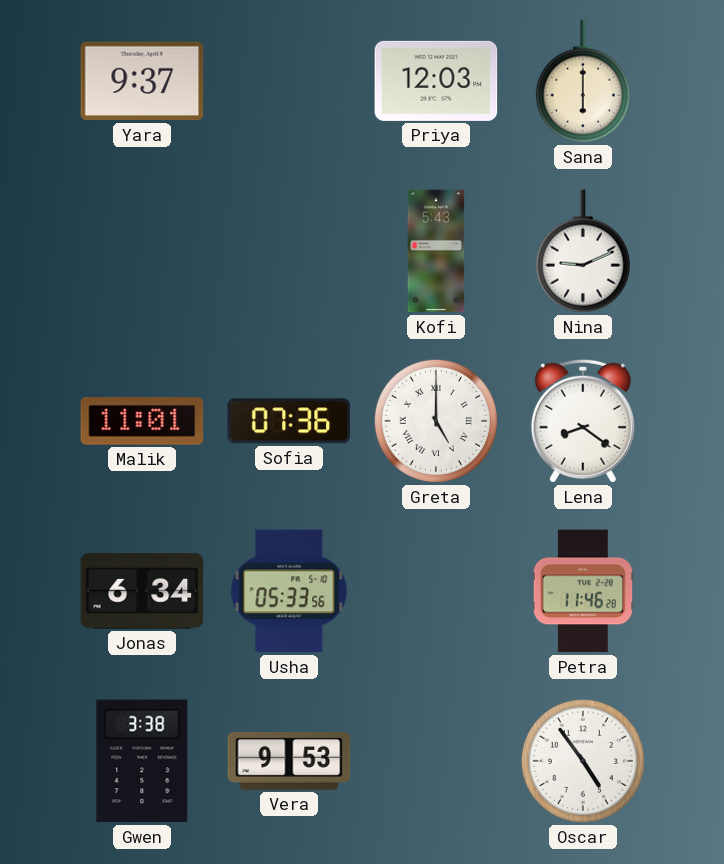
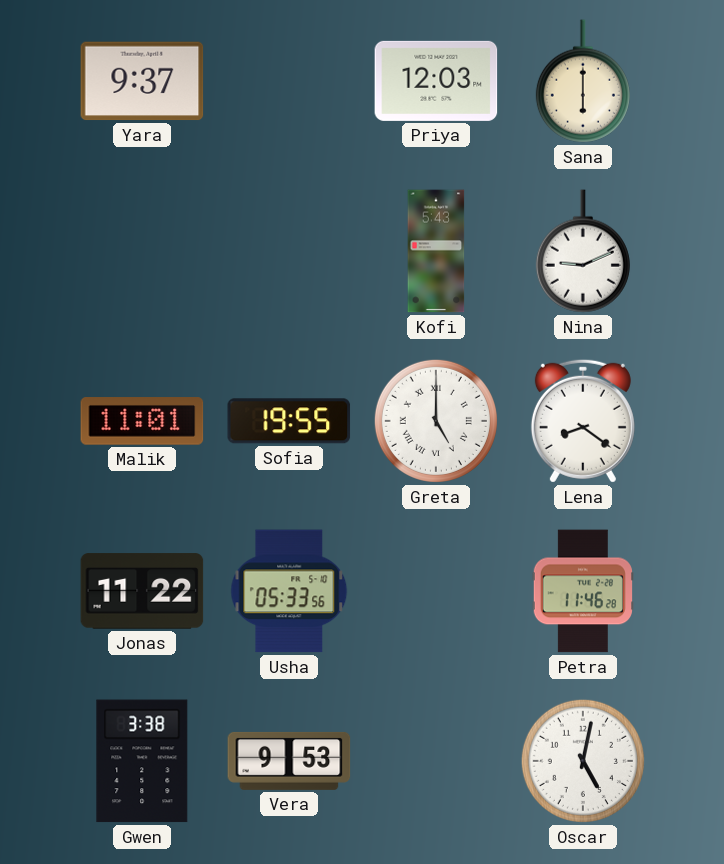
Sofia: 07:36 -> 19:55
Jonas: 6:34 -> 11:22
Oscar: 4:54 -> 5:02
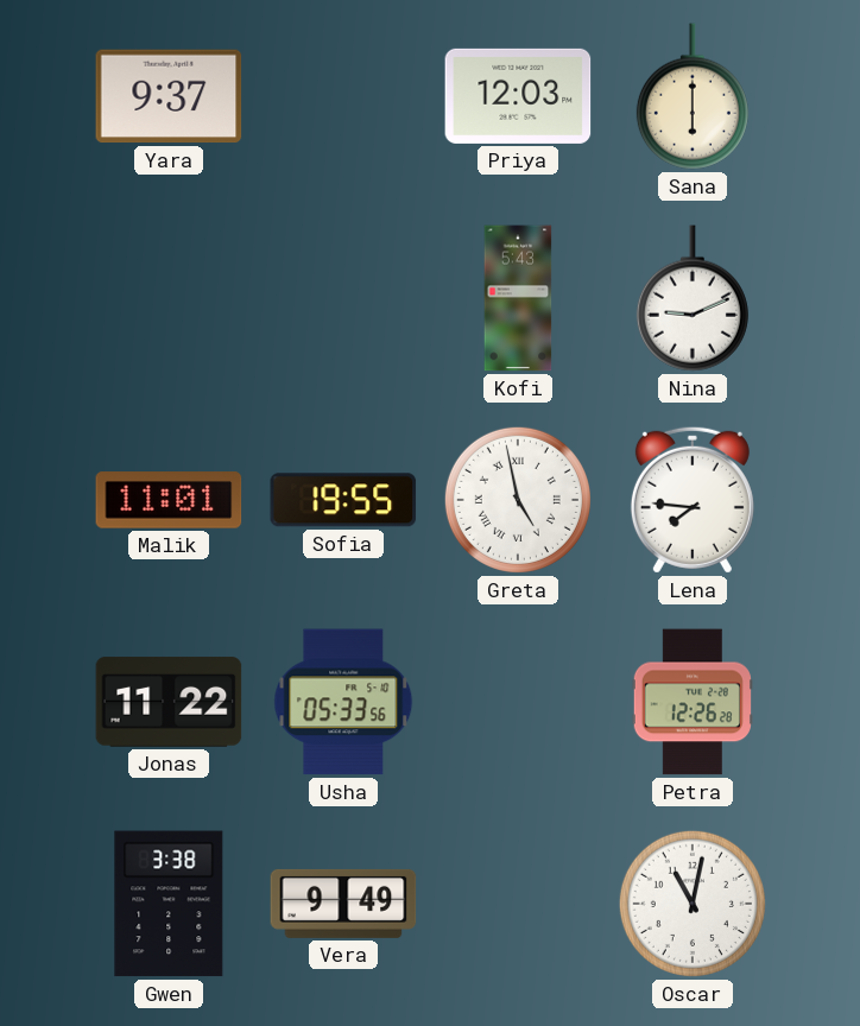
Greta: 5:00 -> 4:58
Lena: 8:21 -> 7:46
Petra: 11:46 -> 12:26
Vera: 9:53 -> 9:49
Oscar: 5:02 -> 11:02
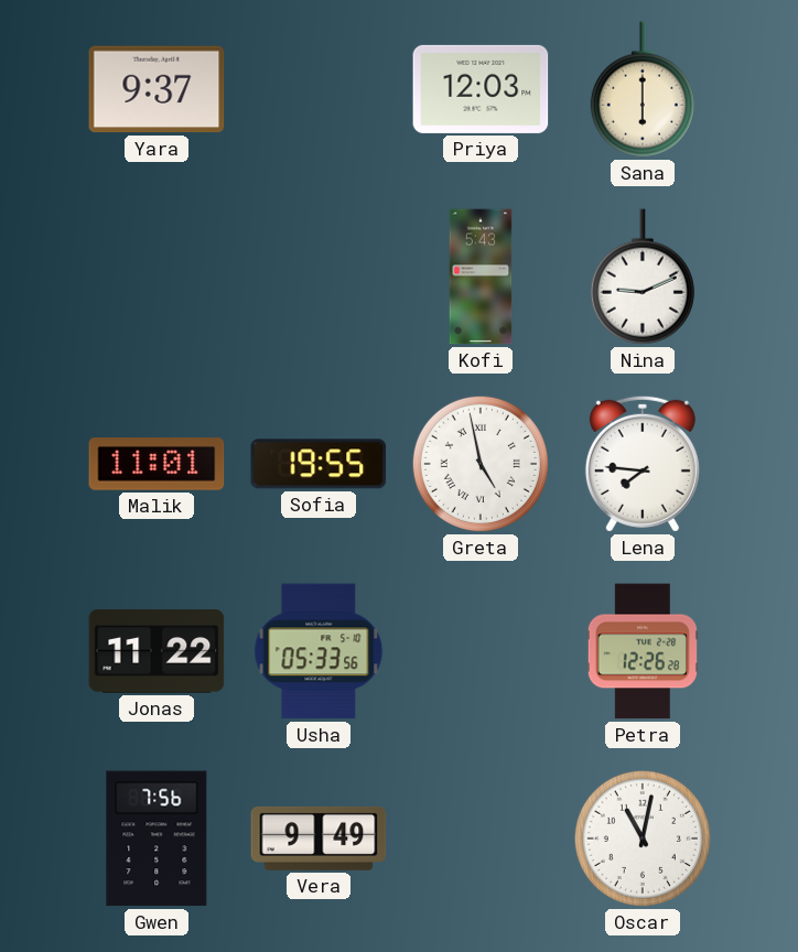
Gwen: 3:38 -> 7:56
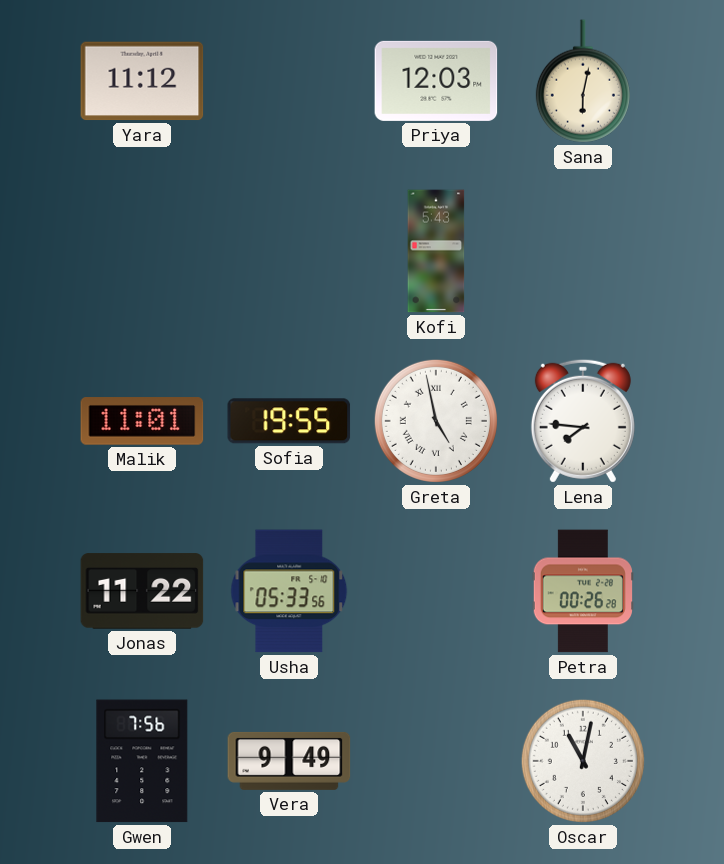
Yara: 9:37 -> 11:12
Sana: 6:00 -> 6:02
Nina: 9:11 -> none
Petra: 12:26 -> 00:26
